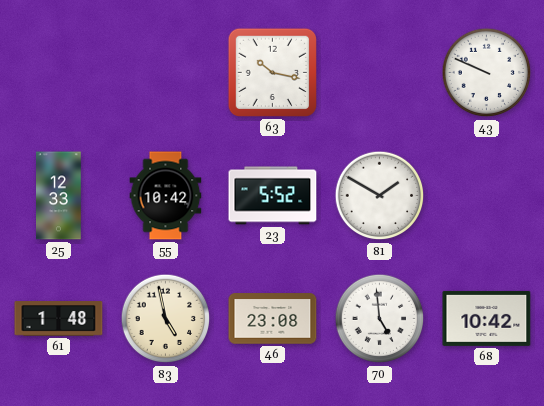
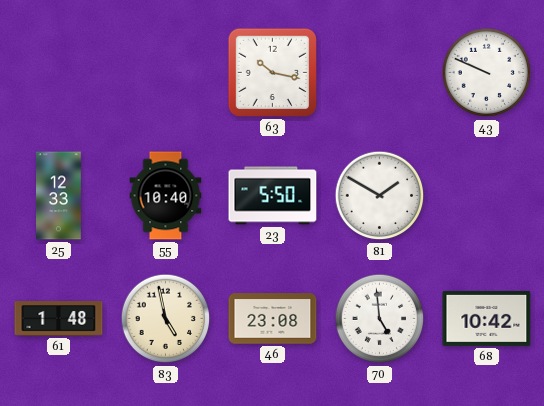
55: 10:42 -> 10:40
23: 5:52 -> 5:50
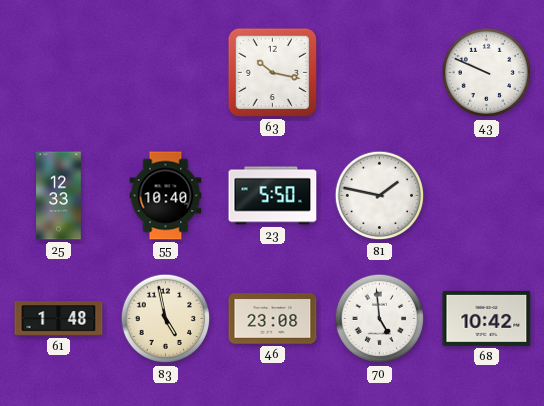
81: 1:50 -> 1:47
